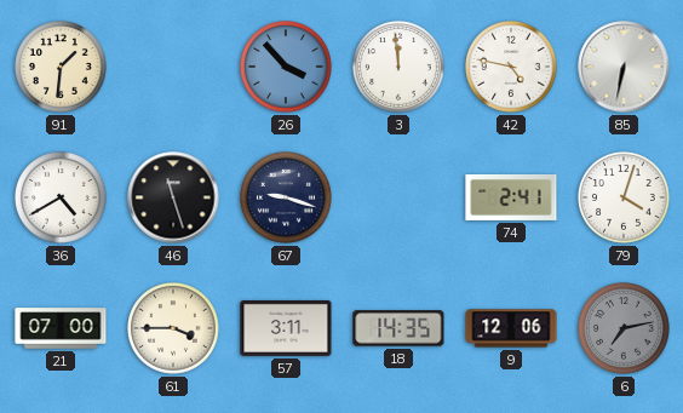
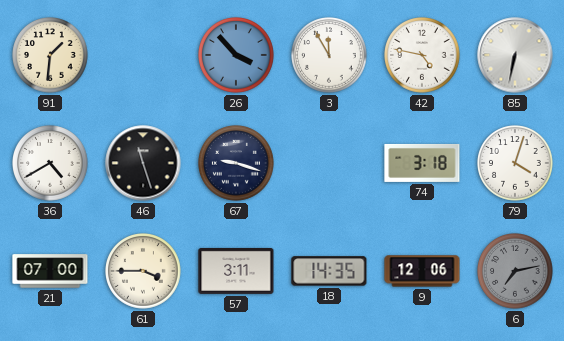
3: 11:59 -> 11:55
74: 2:41 -> 3:18
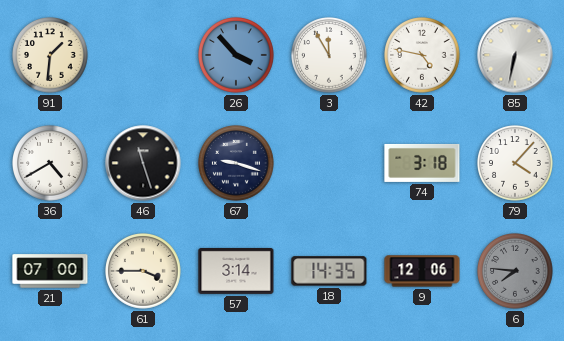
79: 4:03 -> 4:07
57: 3:11 -> 3:14
6: 7:13 -> 7:46
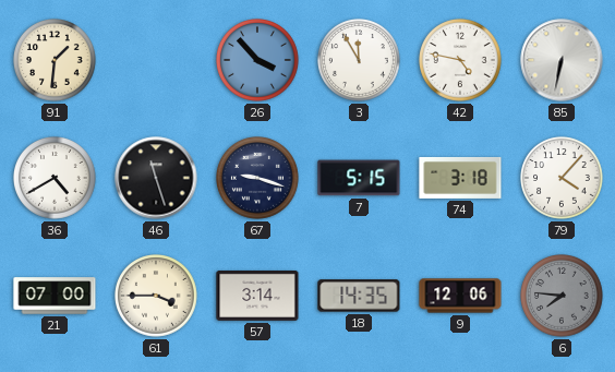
7: none -> 5:15
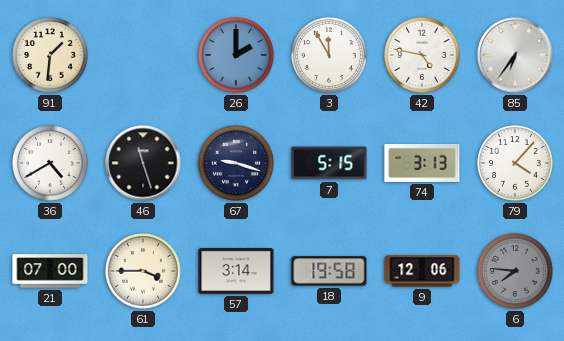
26: 3:53 -> 2:00
85: 6:32 -> 6:36
74: 3:18 -> 3:13
18: 14:35 -> 19:58
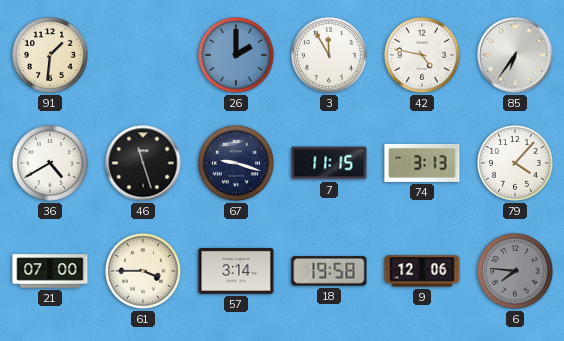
7: 5:15 -> 11:15
